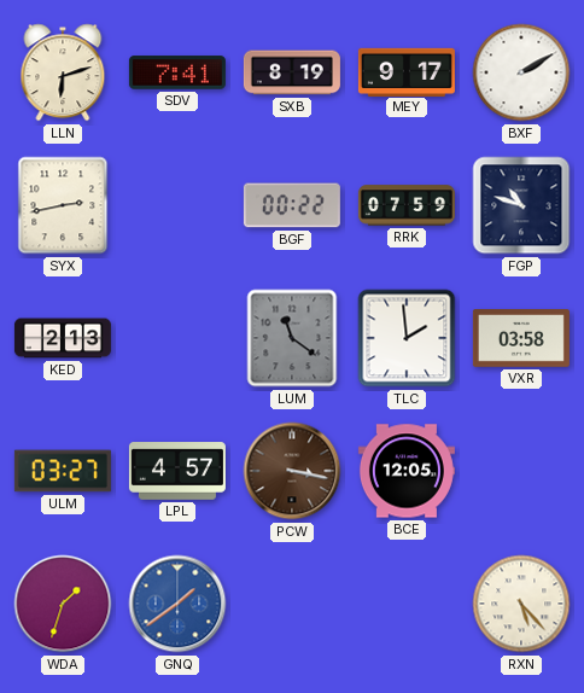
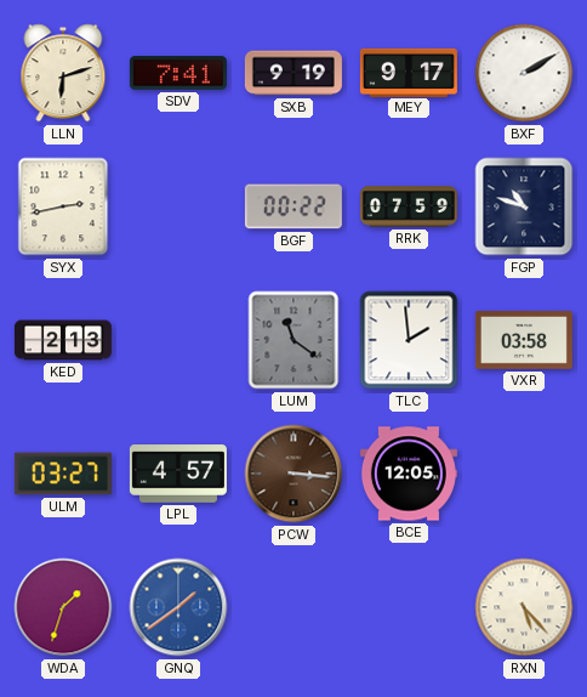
SXB: 8:19 -> 9:19
PCW: 3:17 -> 3:16
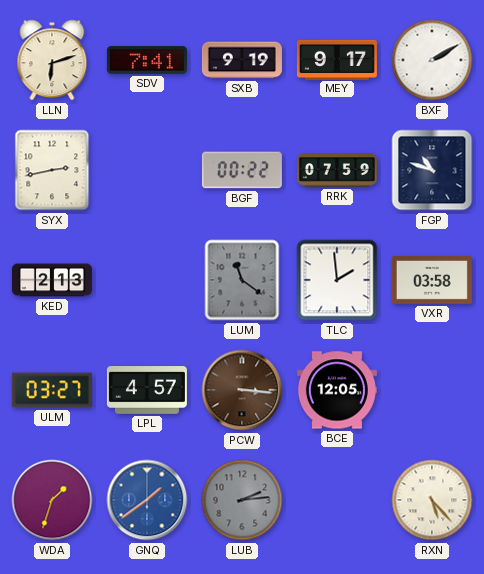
LUB: none -> 2:14
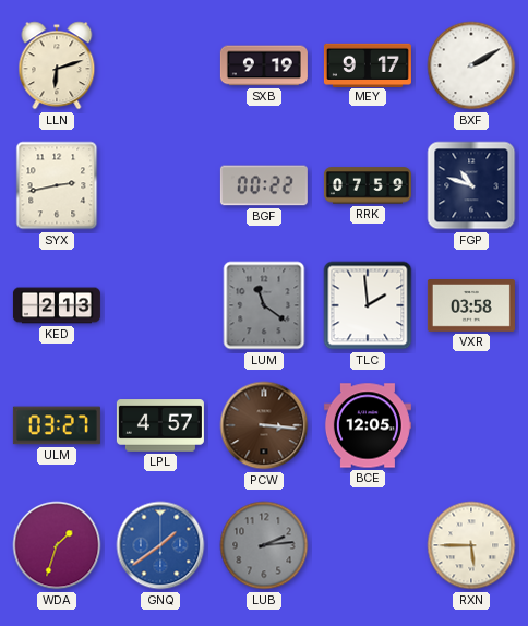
SDV: 7:41 -> none
RXN: 5:23 -> 5:45
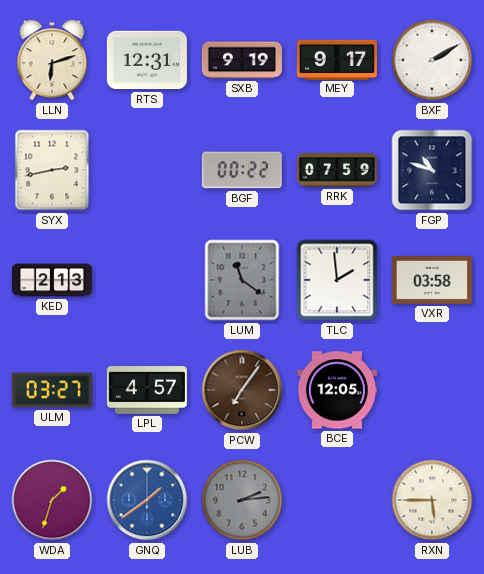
RTS: none -> 12:31
PCW: 3:16 -> 7:06
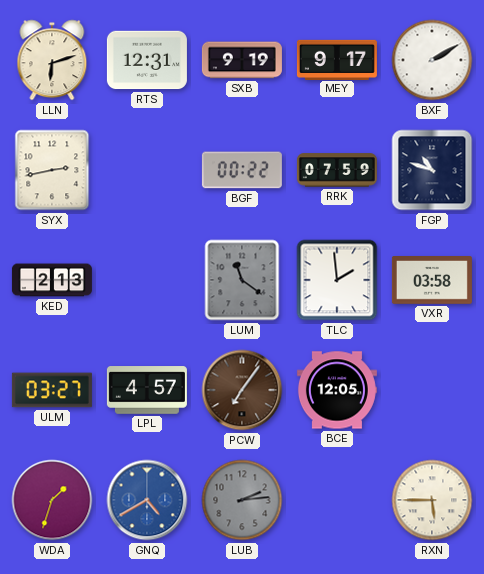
GNQ: 1:39 -> 4:40
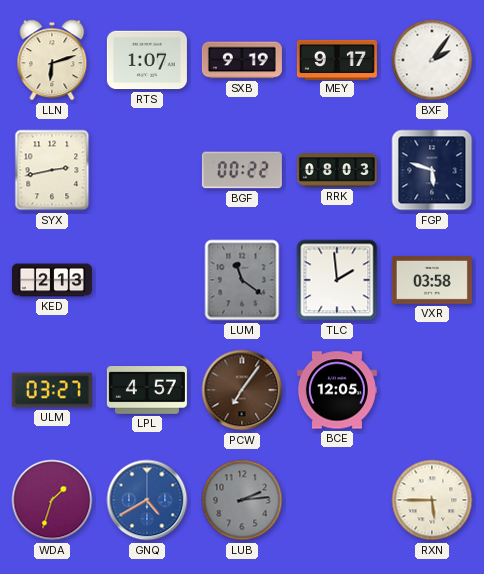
RTS: 12:31 -> 1:07
BXF: 2:10 -> 2:06
RRK: 07:59 -> 08:03
FGP: 10:48 -> 5:48
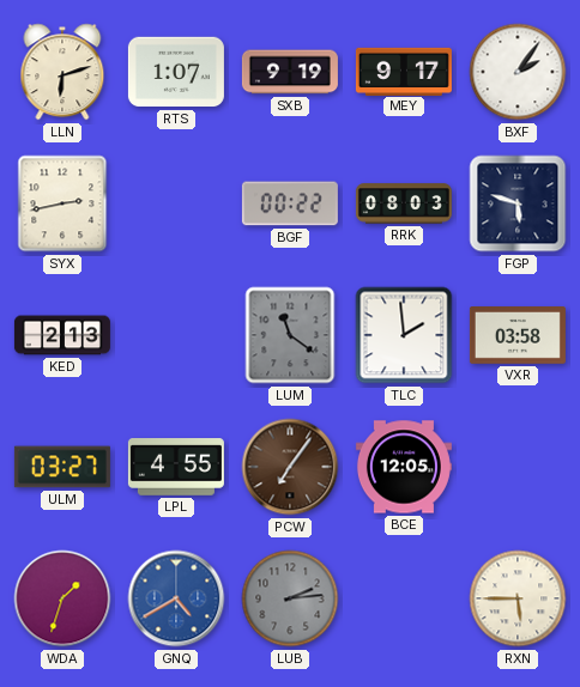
LPL: 4:57 -> 4:55
